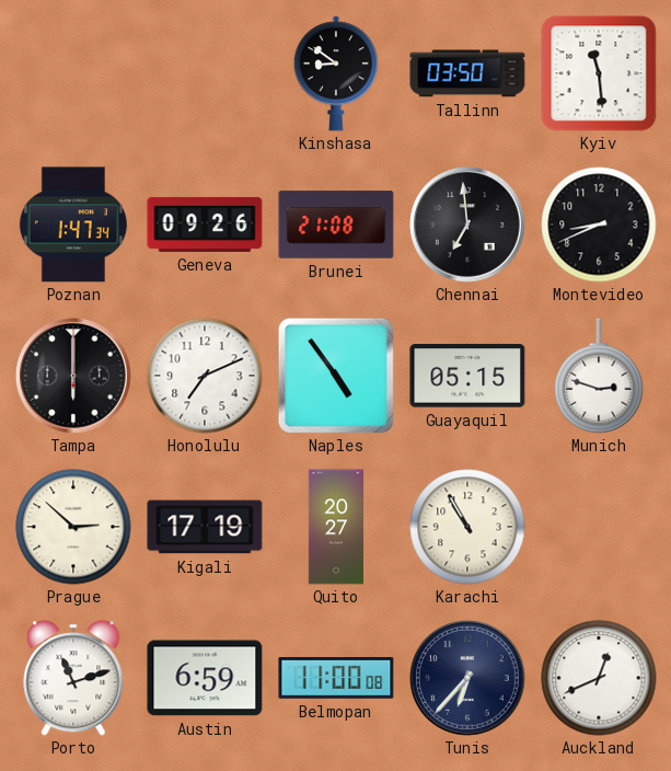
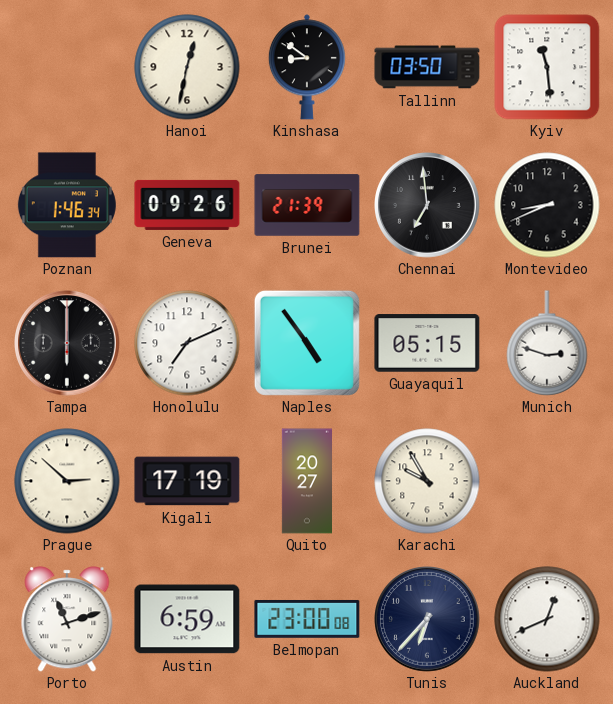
Hanoi: none -> 12:32
Poznan: 1:47 -> 1:46
Brunei: 21:08 -> 21:39
Karachi: 10:55 -> 9:55
Belmopan: 11:00 -> 23:00
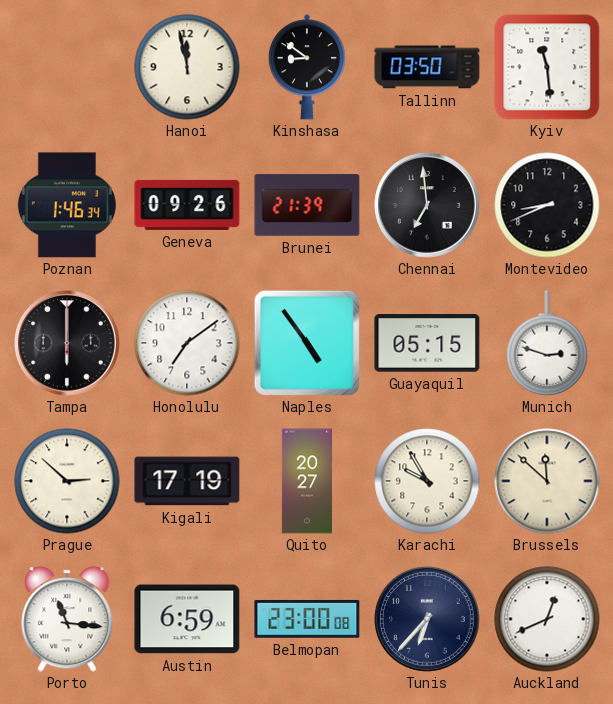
Hanoi: 12:32 -> 11:58
Honolulu: 7:11 -> 7:09
Brussels: none -> 11:52
Porto: 11:12 -> 11:16
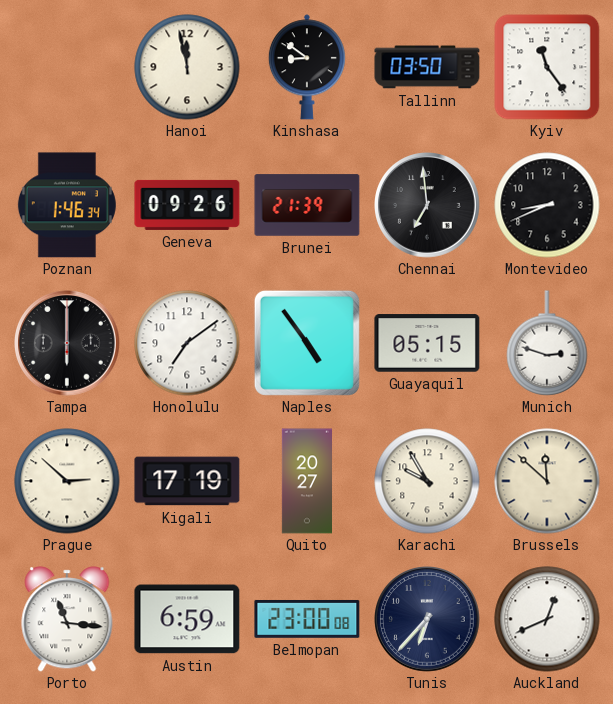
Kyiv: 11:29 -> 11:24
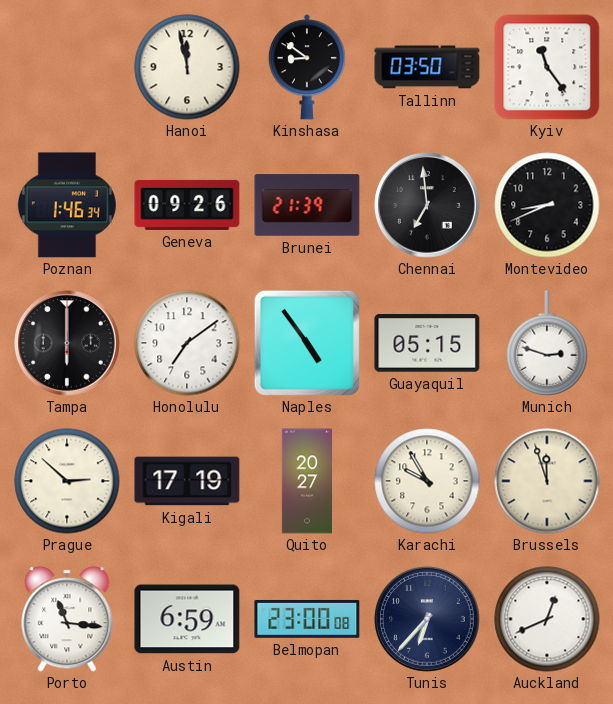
Brussels: 11:52 -> 11:57
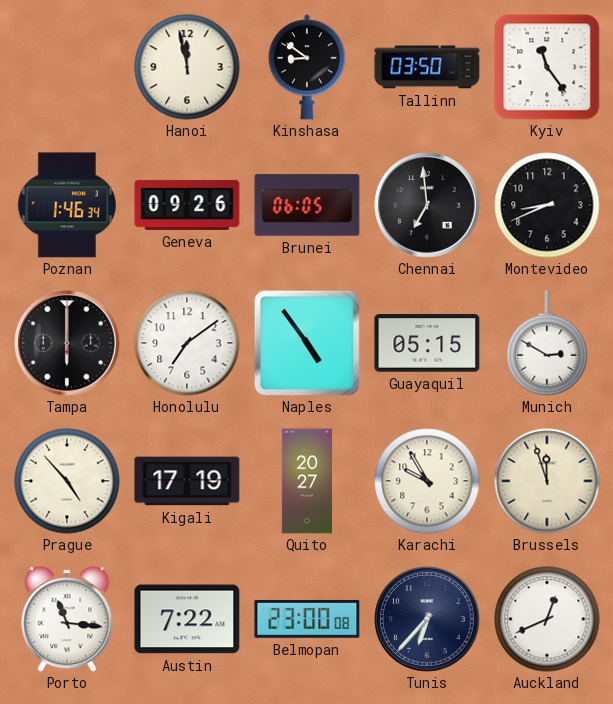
Brunei: 21:39 -> 06:05
Munich: 2:48 -> 2:50
Prague: 2:52 -> 4:53
Austin: 6:59 -> 7:22
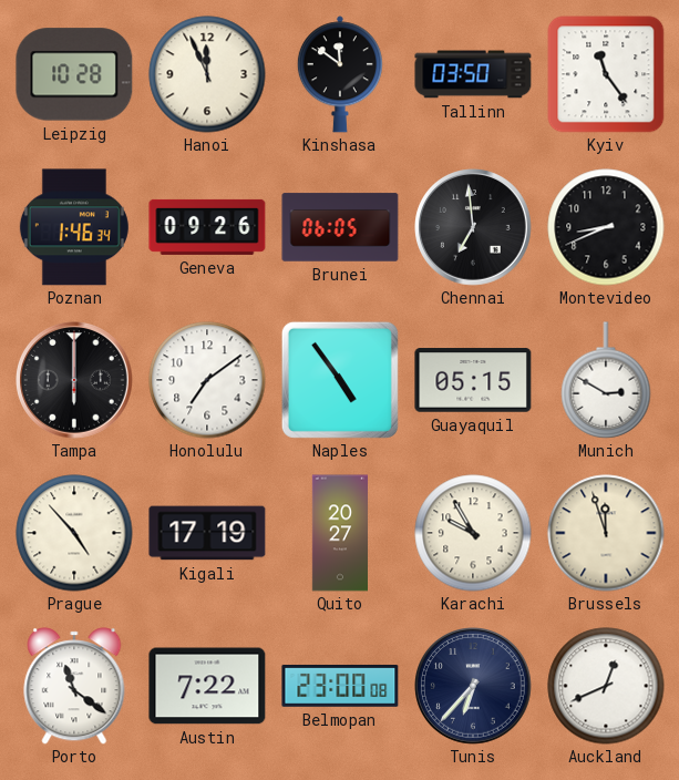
Leipzig: none -> 10:28
Hanoi: 11:58 -> 11:56
Kinshasa: 8:51 -> 11:51
Porto: 11:16 -> 11:21
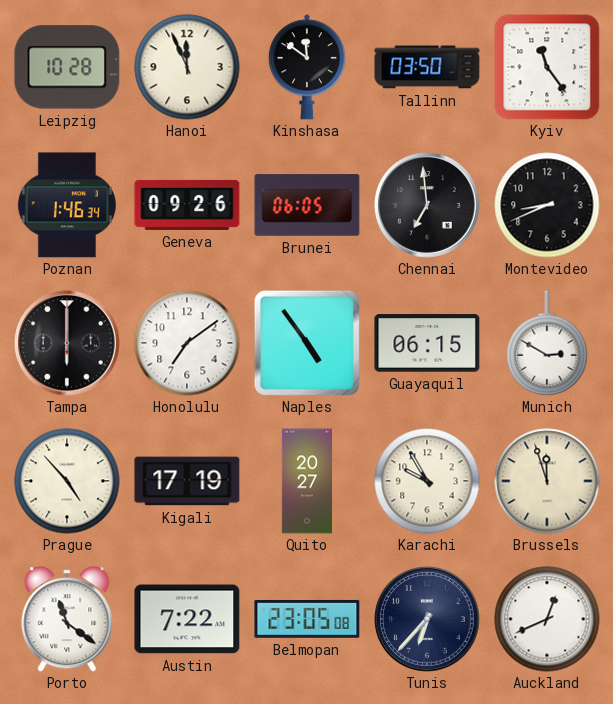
Guayaquil: 05:15 -> 06:15
Belmopan: 23:00 -> 23:05
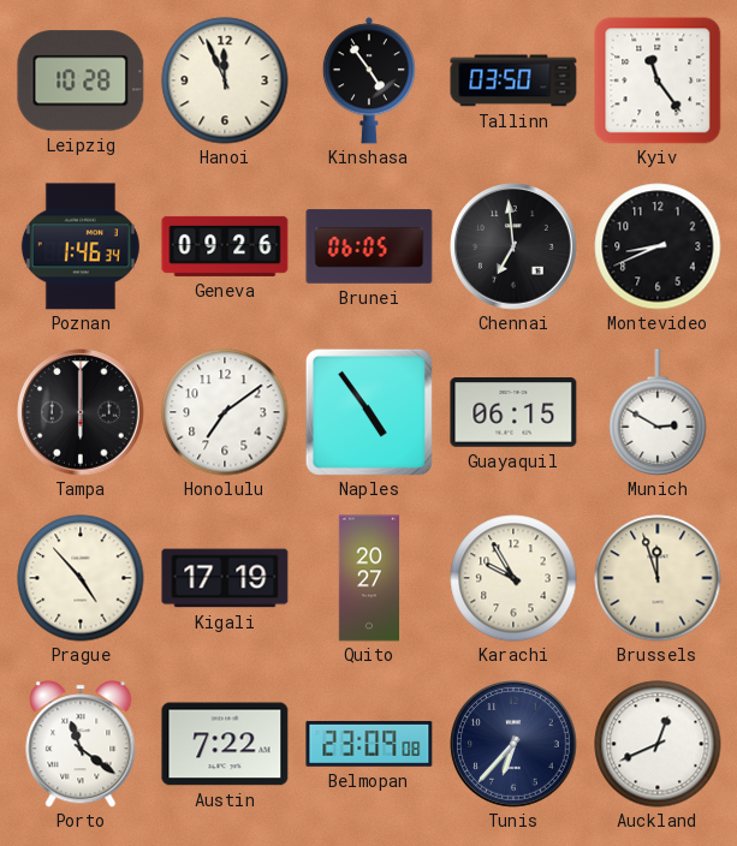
Kinshasa: 11:51 -> 4:54
Belmopan: 23:05 -> 23:09
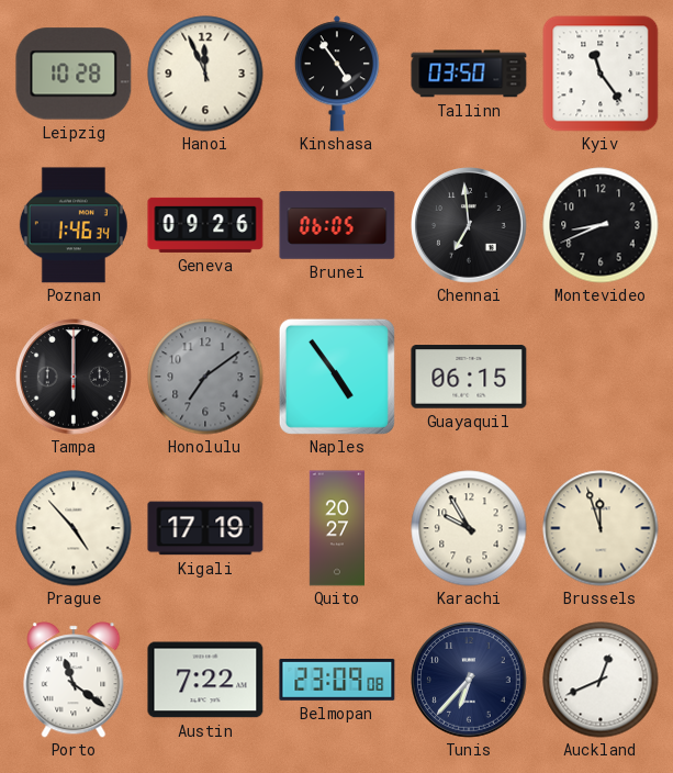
Honolulu dial: white -> grey
Munich: 2:50 -> none
